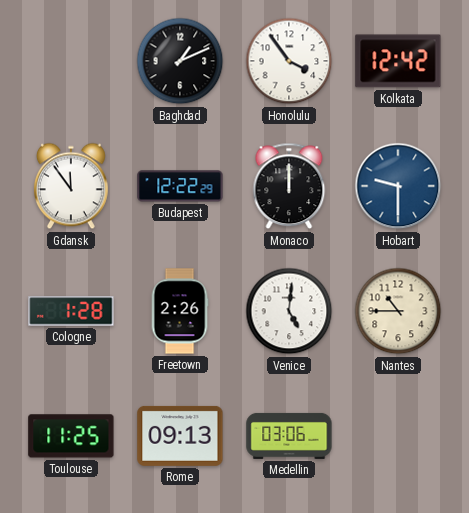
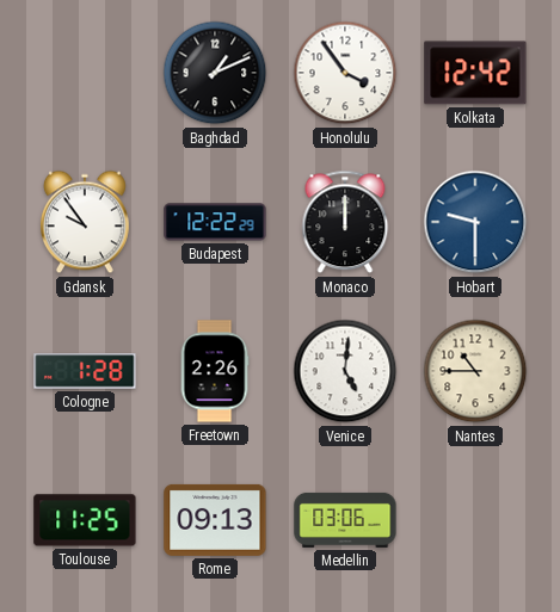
Gdansk: 11:54 -> 9:54
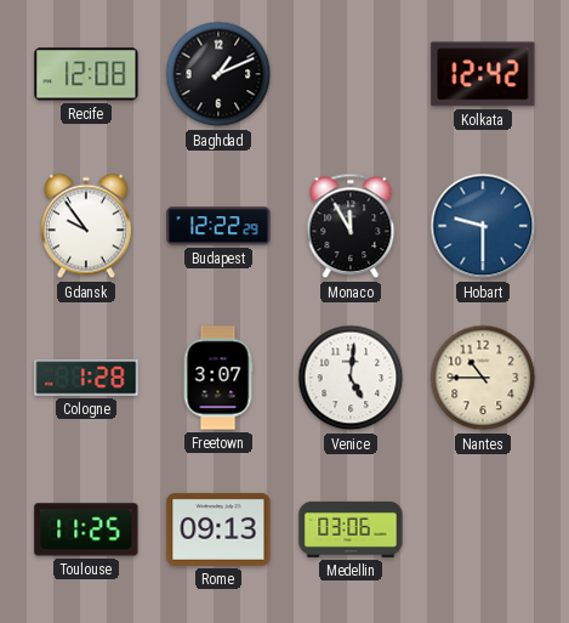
Recife: none -> 12:08
Honolulu: 3:54 -> none
Monaco: 12:00 -> 11:55
Freetown: 2:26 -> 3:07
